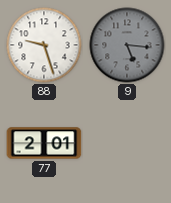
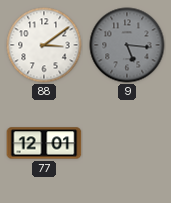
88: 9:27 -> 3:09
77: 2:01 -> 12:01
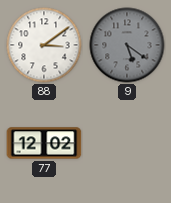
9: 5:16 -> 5:21
77: 12:01 -> 12:02
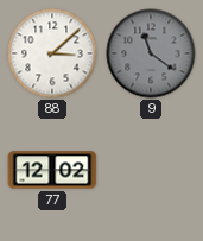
88: 3:09 -> 3:08
9: 5:21 -> 11:21
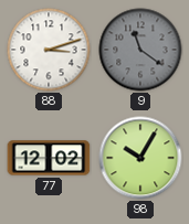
88: 3:08 -> 3:12
98: none -> 10:05
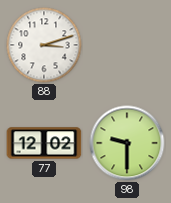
9: 11:21 -> none
98: 10:05 -> 9:30
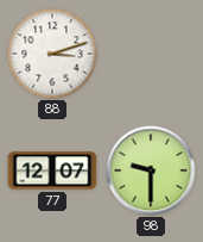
77: 12:02 -> 12:07
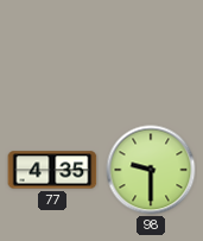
88: 3:12 -> none
77: 12:07 -> 4:35
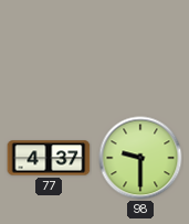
77: 4:35 -> 4:37
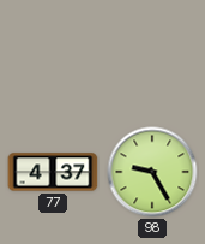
98: 9:30 -> 9:25
